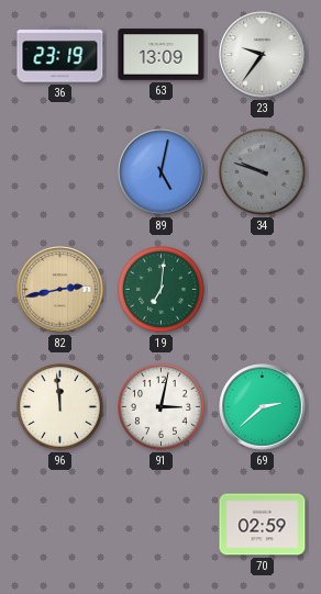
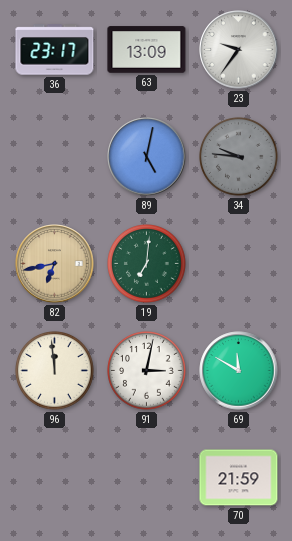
36: 23:19 -> 23:17
34: 9:48 -> 9:46
82: 2:43 -> 6:43
69: 2:38 -> 11:50
70: 02:59 -> 21:59
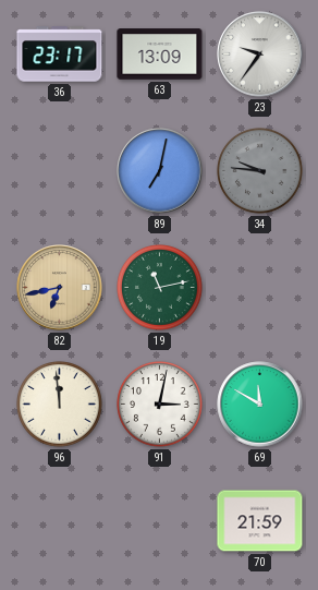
89: 5:02 -> 7:02
19: 7:01 -> 11:13
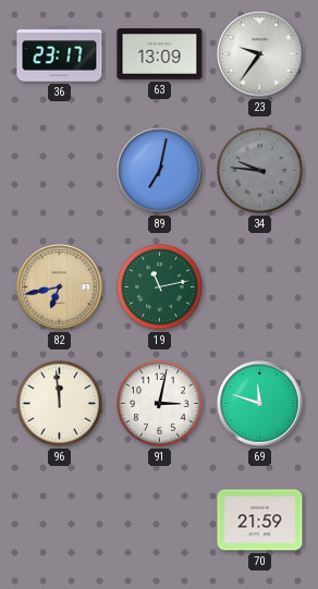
69: 11:50 -> 11:48
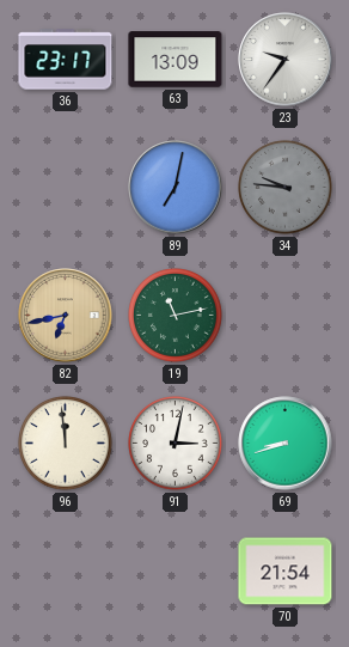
69: 11:48 -> 8:42
70: 21:59 -> 21:54
